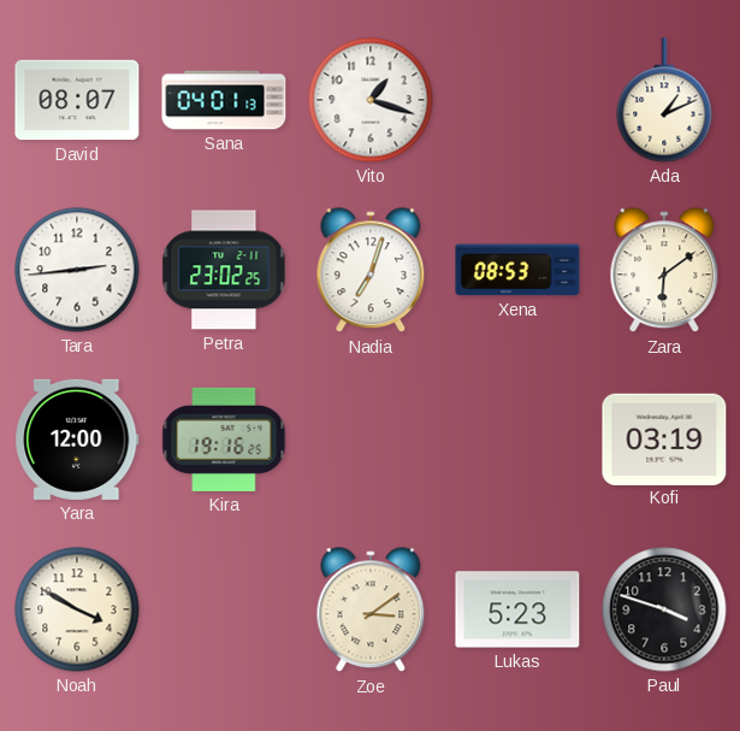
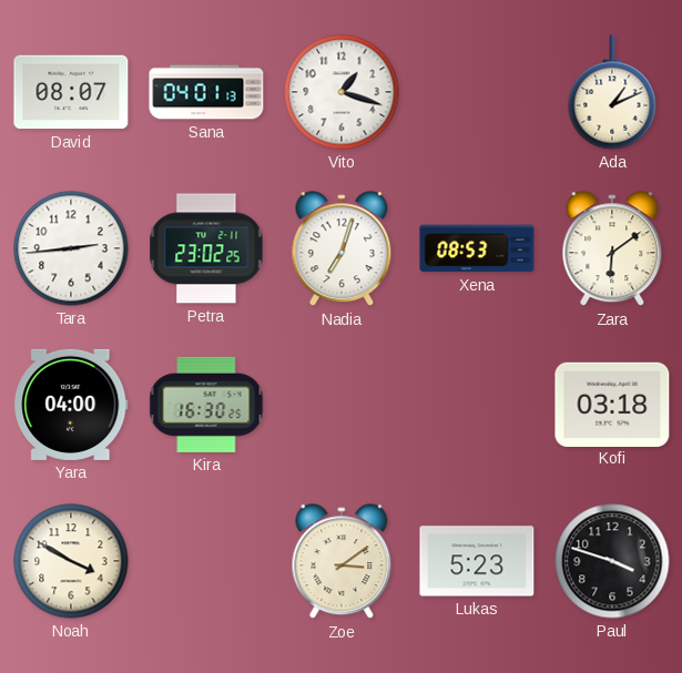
Yara: 12:00 -> 04:00
Kira: 19:16 -> 16:30
Kofi: 03:19 -> 03:18
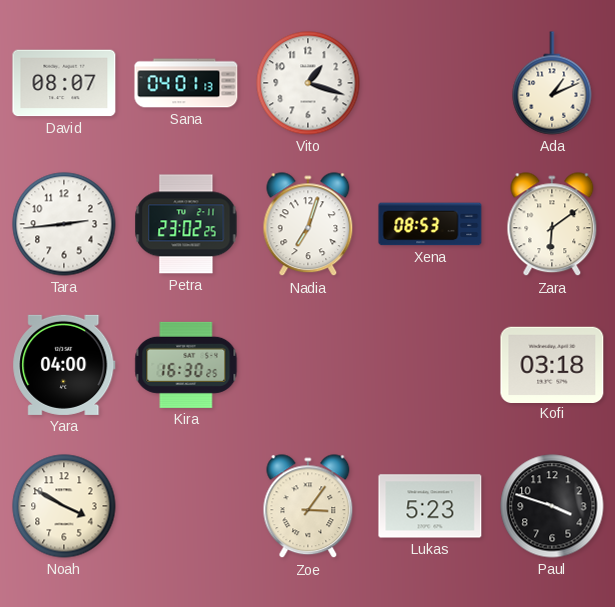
Zoe: 3:09 -> 3:06
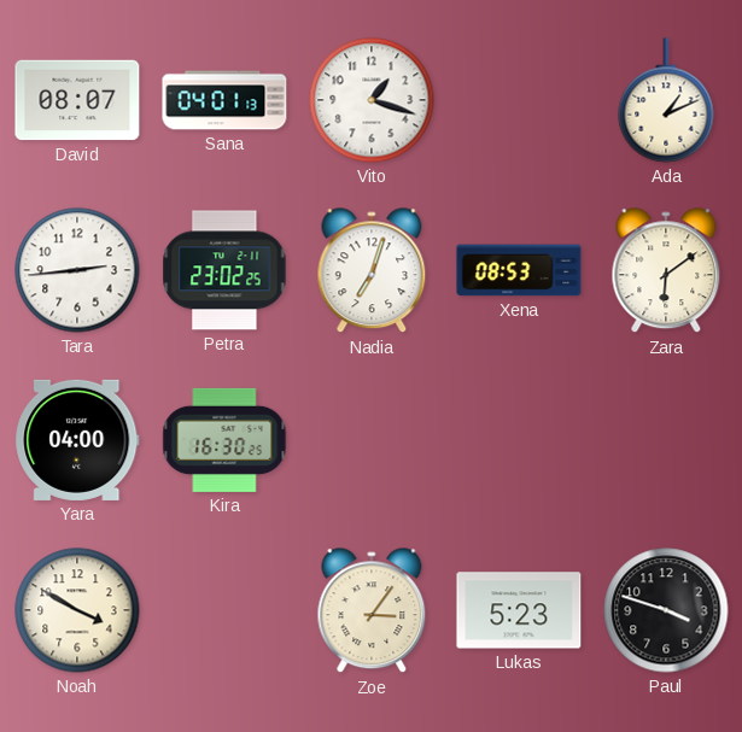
Kofi: 03:18 -> none
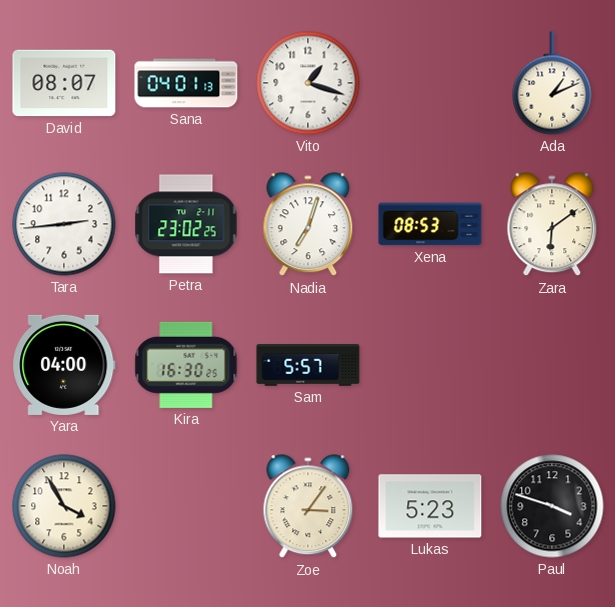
Sam: none -> 5:57
Noah: 3:50 -> 3:55
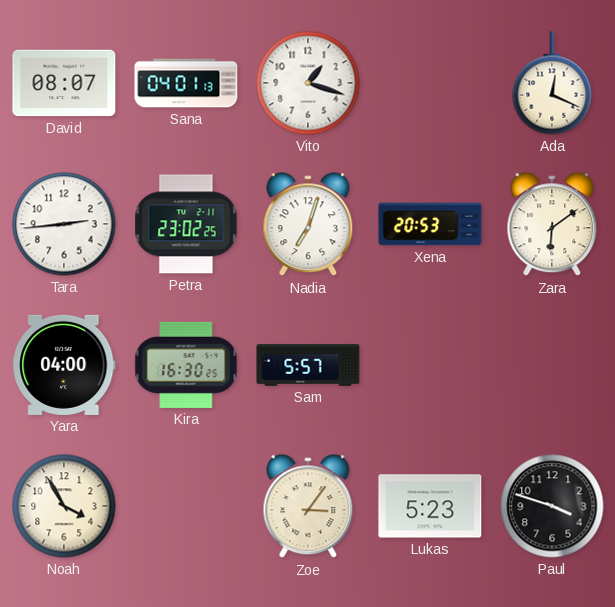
Ada: 1:11 -> 12:19
Xena: 08:53 -> 20:53
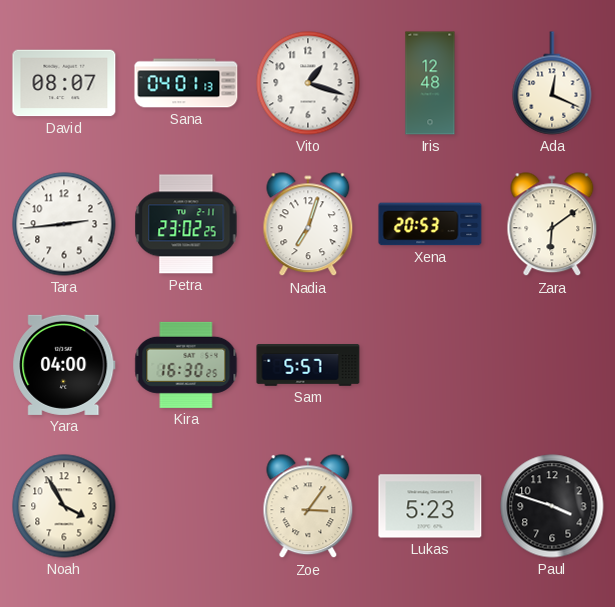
Iris: none -> 12:48
